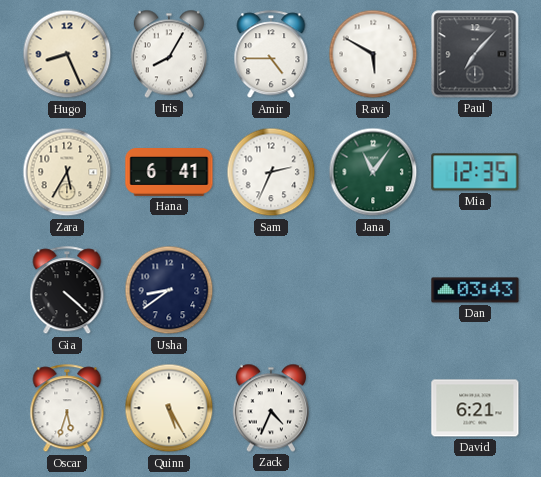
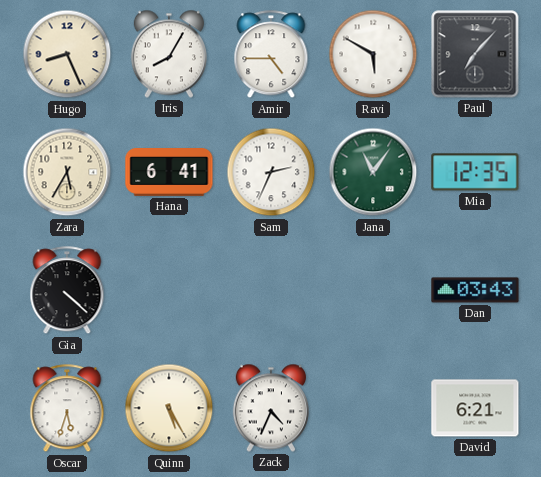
Usha: 8:39 -> none
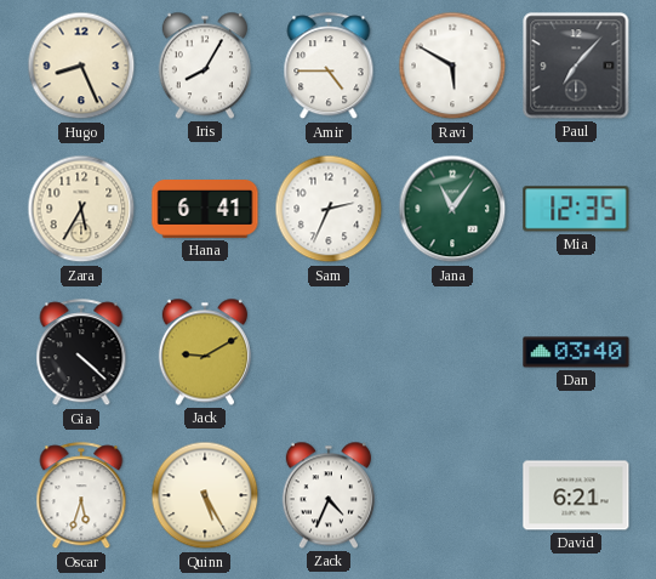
Jack: none -> 9:10
Dan: 03:43 -> 03:40
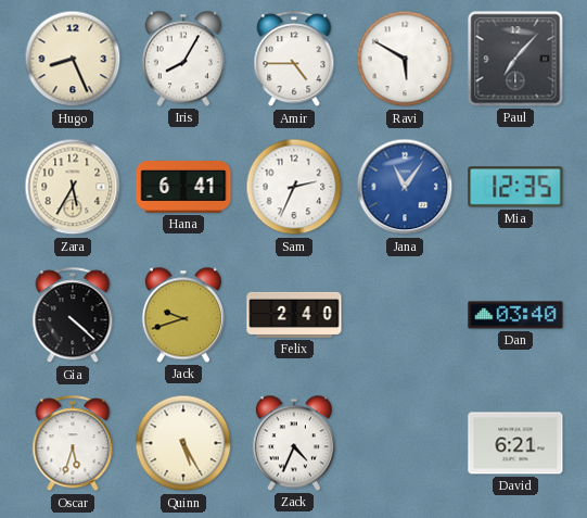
Jana dial: green -> blue
Jack: 9:10 -> 9:42
Felix: none -> 2:40
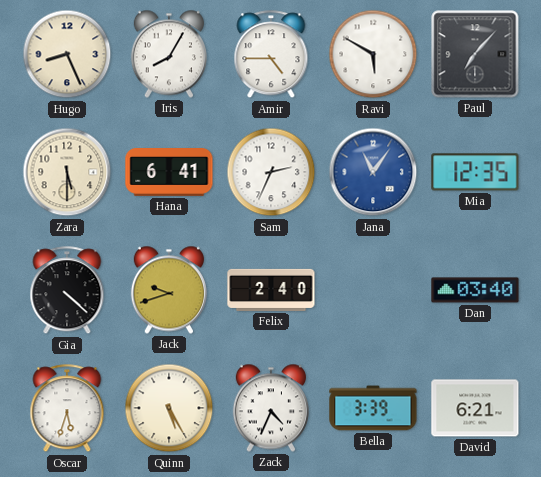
Zara: 5:35 -> 5:30
Bella: none -> 3:39
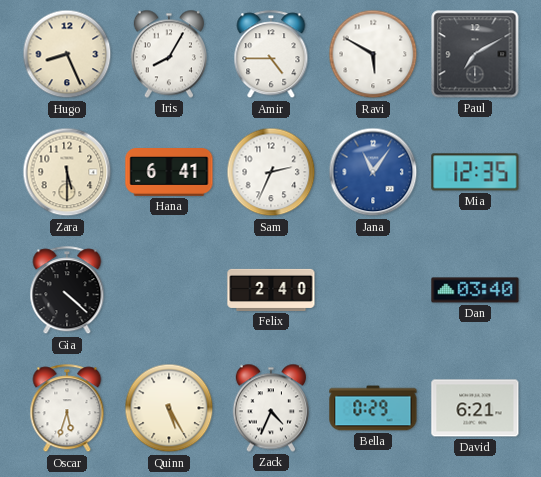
Paul: 7:07 -> 7:10
Jack: 9:42 -> none
Bella: 3:39 -> 0:29
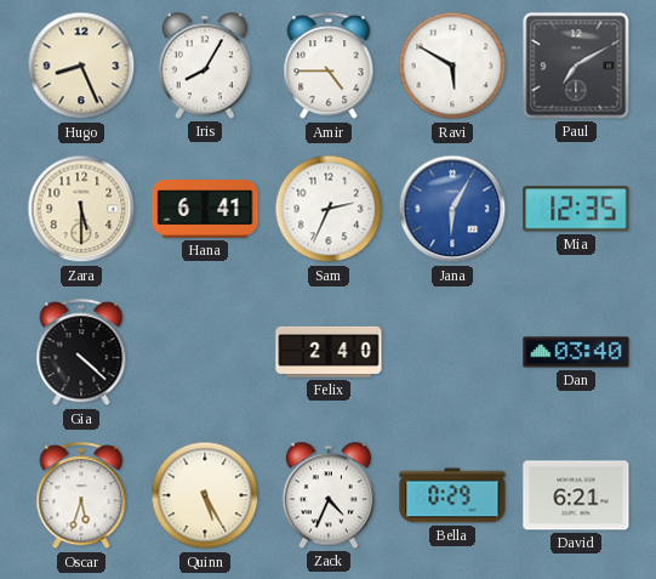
Jana: 11:06 -> 6:05
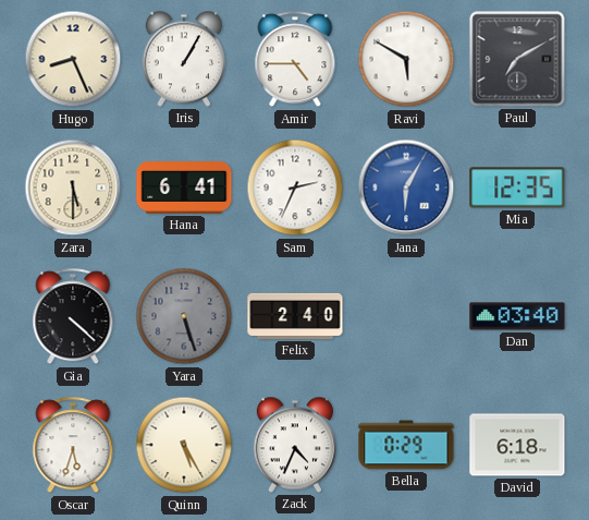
Iris: 8:05 -> 1:05
Yara: none -> 5:27
David: 6:21 -> 6:18
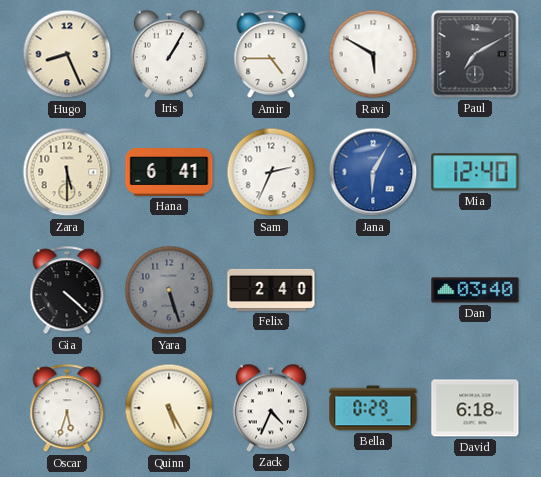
Mia: 12:35 -> 12:40
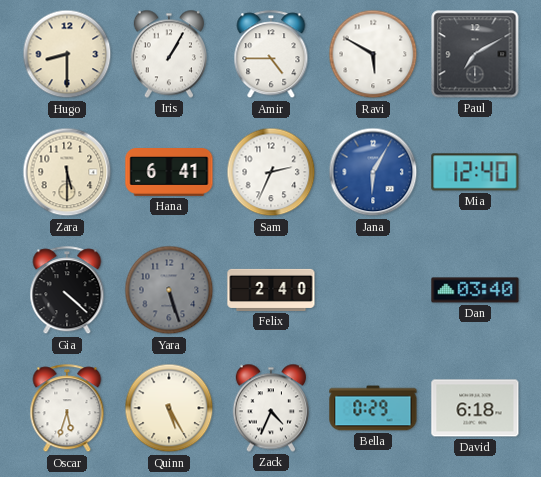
Hugo: 8:26 -> 8:30
